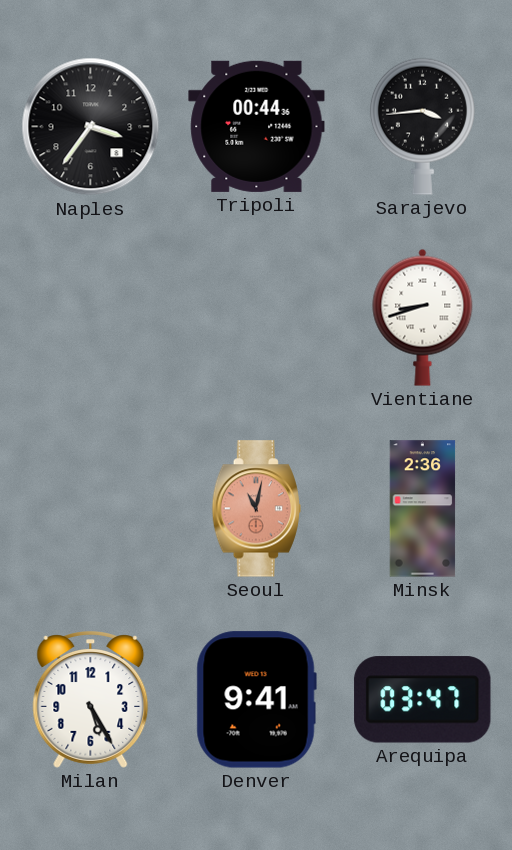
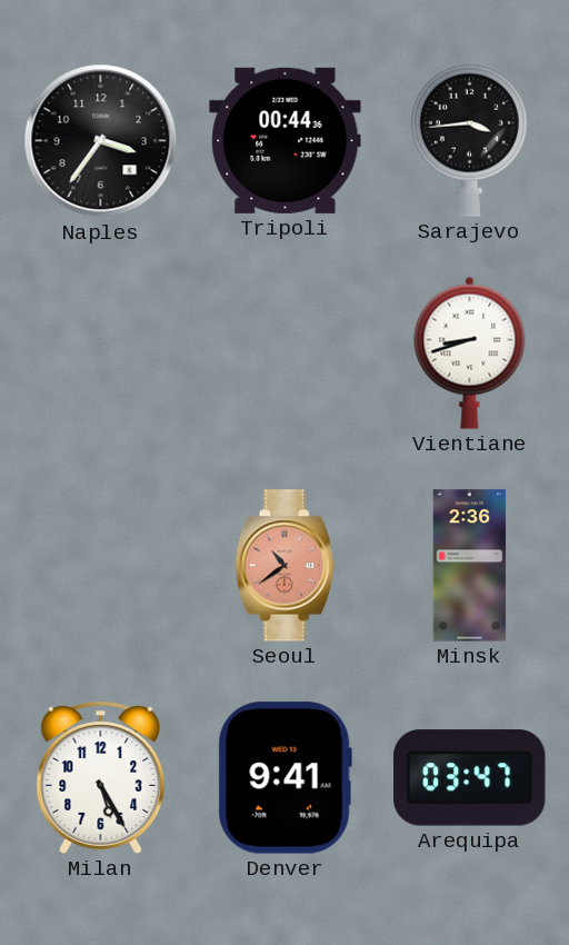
Seoul: 11:02 -> 10:39
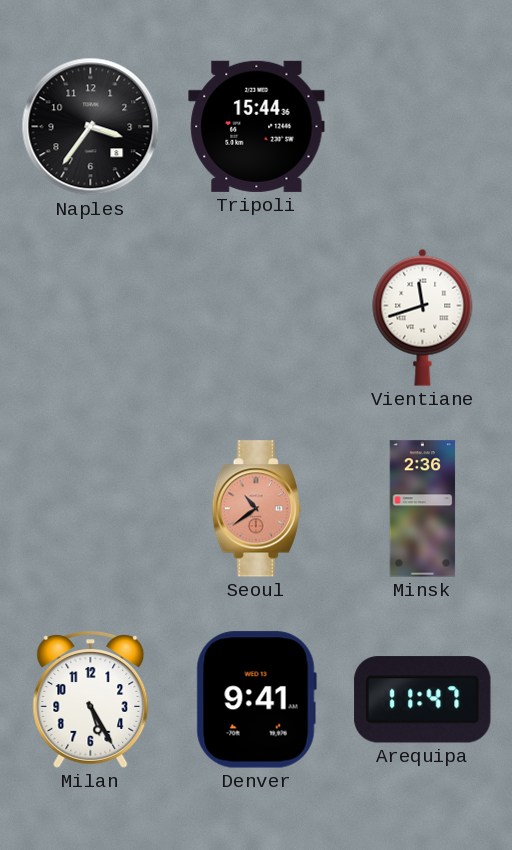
Tripoli: 00:44 -> 15:44
Sarajevo: 3:44 -> none
Vientiane: 8:42 -> 11:42
Arequipa: 03:47 -> 11:47
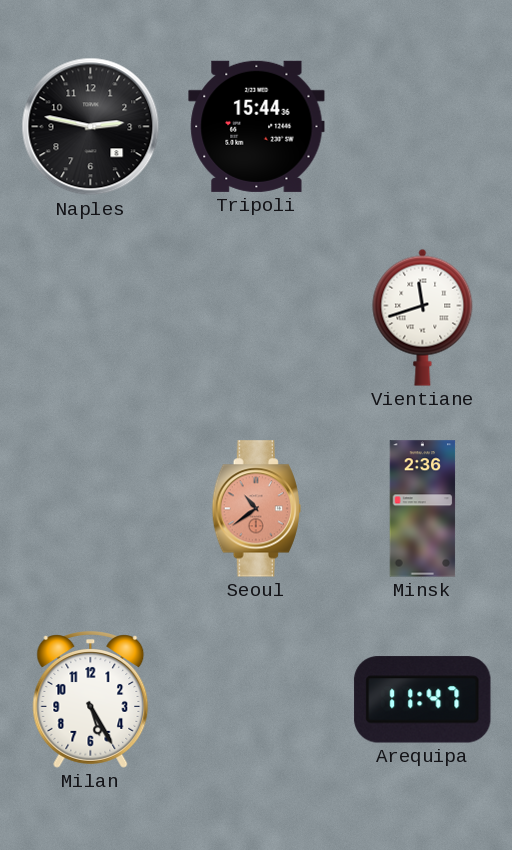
Naples: 3:36 -> 2:47
Denver: 9:41 -> none
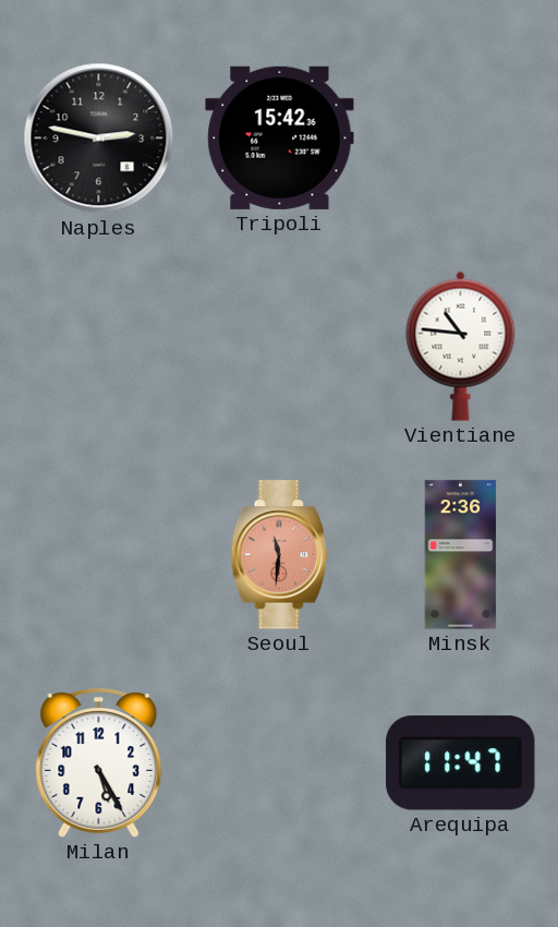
Tripoli: 15:44 -> 15:42
Vientiane: 11:42 -> 10:46
Seoul: 10:39 -> 11:31
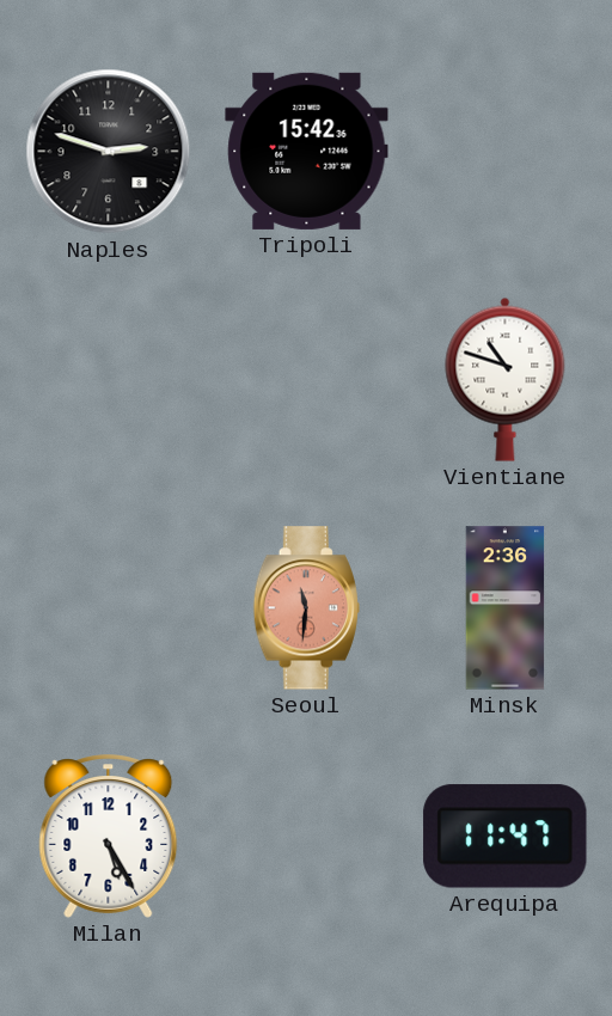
Naples: 2:47 -> 2:48
Vientiane: 10:46 -> 10:48
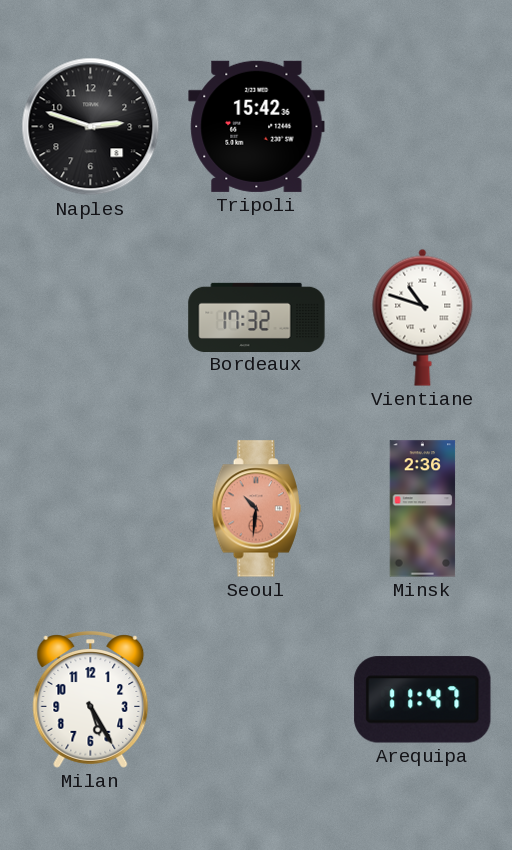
Bordeaux: none -> 17:32
Seoul: 11:31 -> 10:31
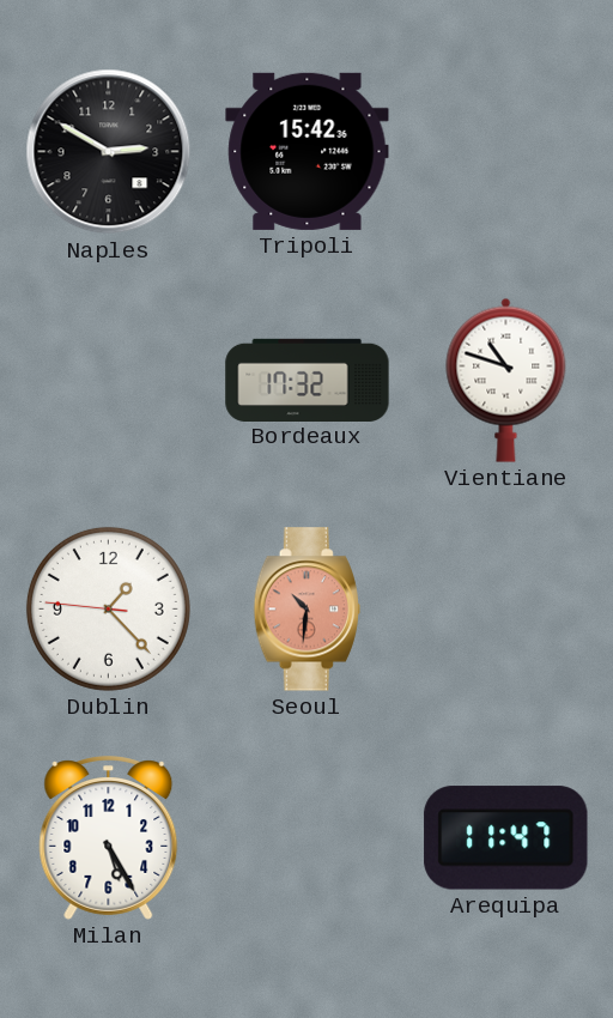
Naples: 2:48 -> 2:50
Dublin: none -> 1:22
Minsk: 2:36 -> none
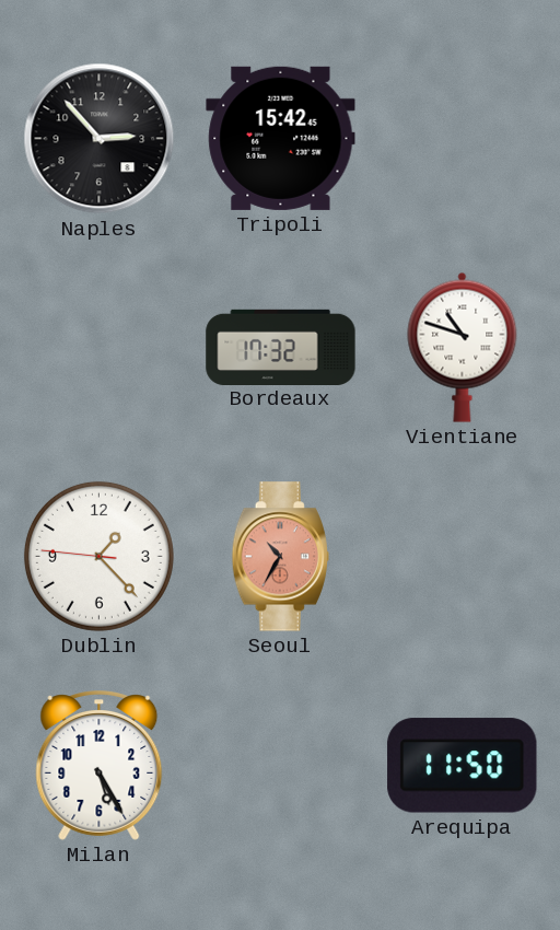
Naples: 2:50 -> 2:53
Tripoli: 15:42:36 -> 15:42:45
Seoul: 10:31 -> 10:35
Arequipa: 11:47 -> 11:50
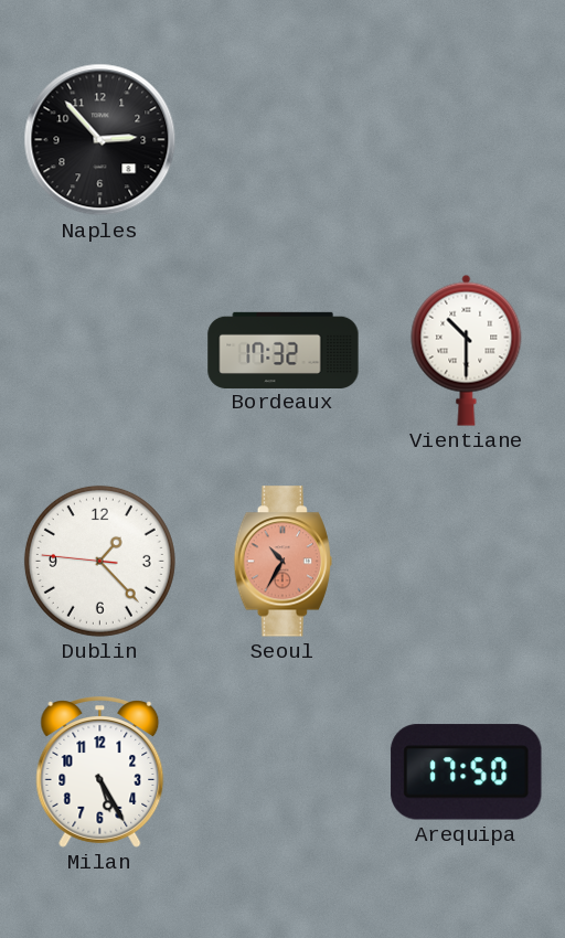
Tripoli: 15:42 -> none
Vientiane: 10:48 -> 10:30
Arequipa: 11:50 -> 17:50
